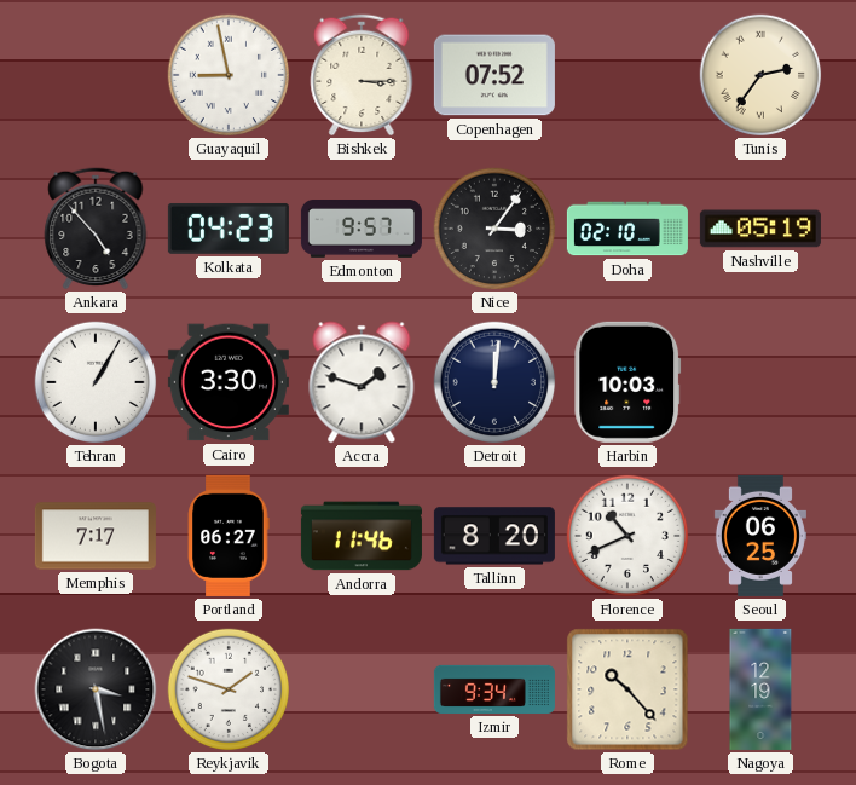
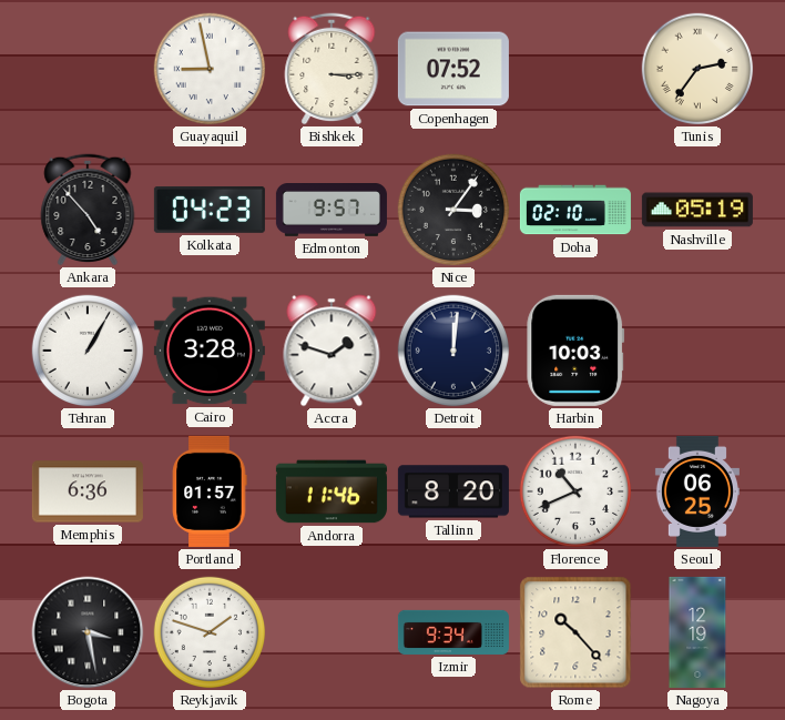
Cairo: 3:30 -> 3:28
Memphis: 7:17 -> 6:36
Portland: 06:27 -> 01:57
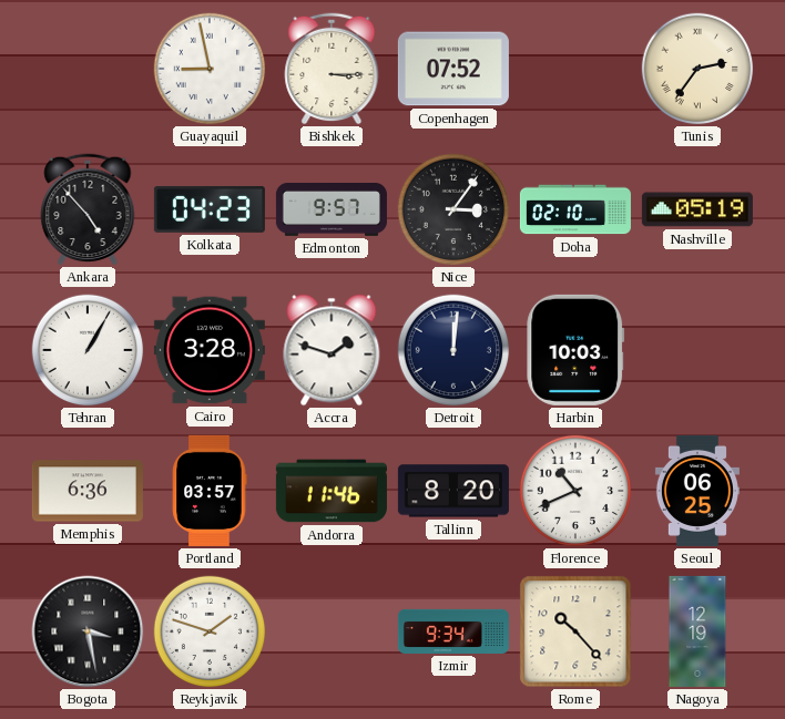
Portland: 01:57 -> 03:57
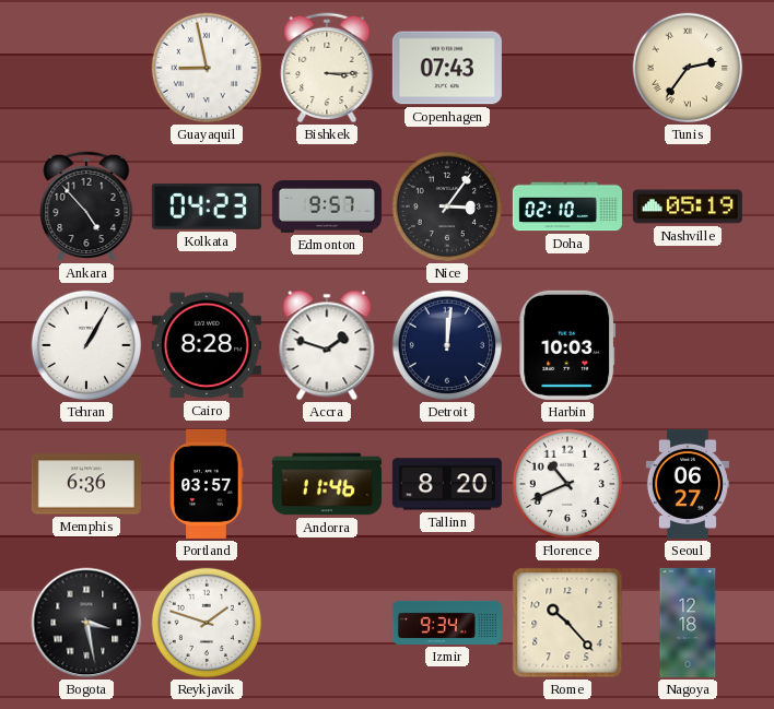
Copenhagen: 07:52 -> 07:43
Cairo: 3:28 -> 8:28
Seoul: 06:25 -> 06:27
Nagoya: 12:19 -> 12:18
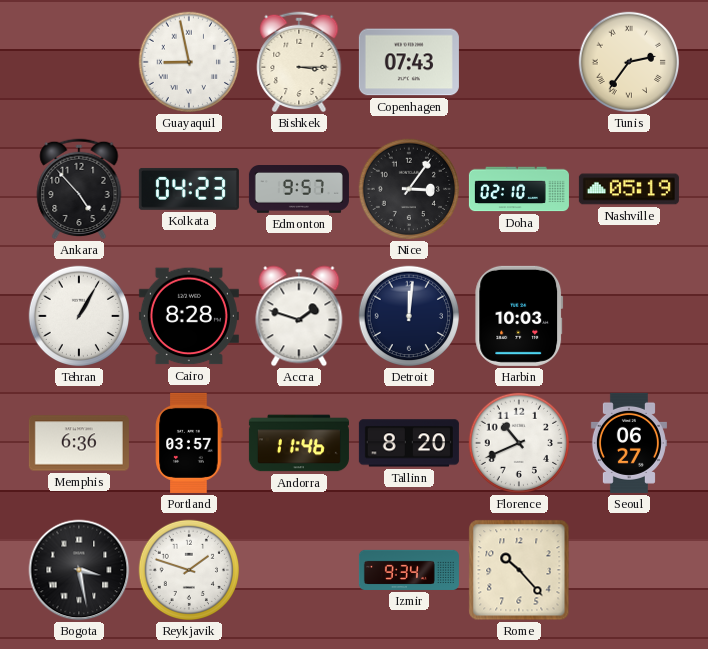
Nagoya: 12:18 -> none
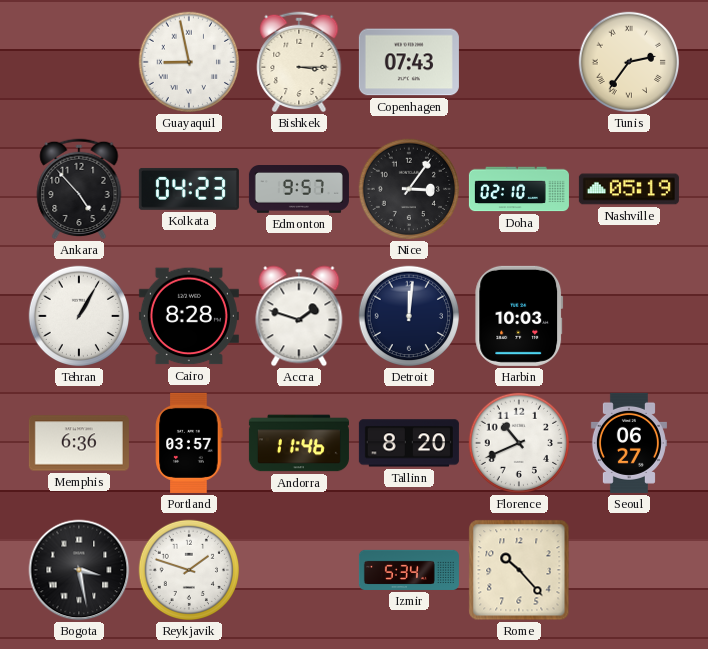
Izmir: 9:34 -> 5:34
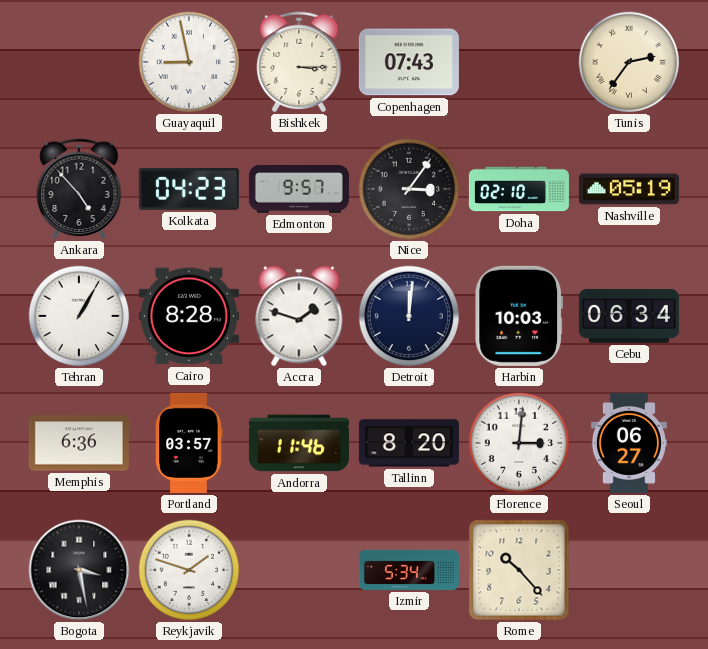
Cebu: none -> 06:34
Florence: 10:41 -> 3:01
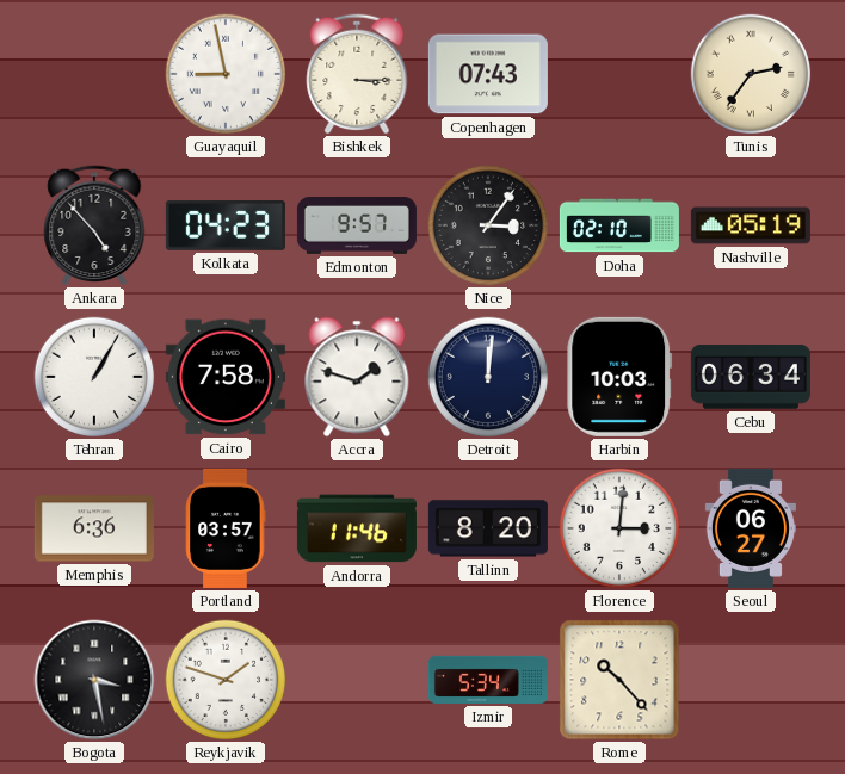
Cairo: 8:28 -> 7:58
